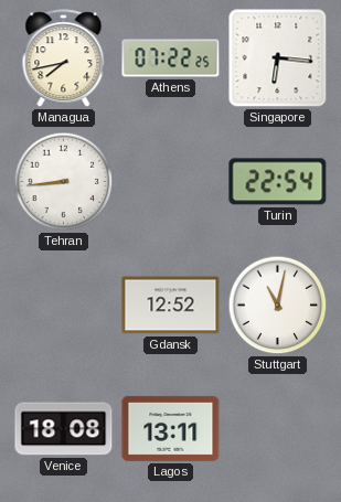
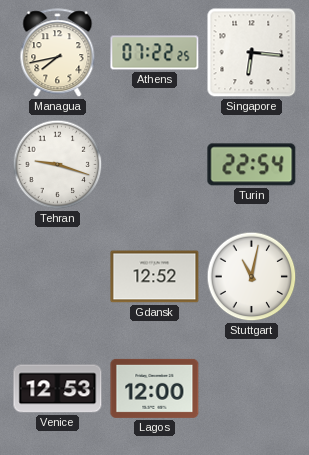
Tehran: 8:44 -> 9:18
Venice: 18:08 -> 12:53
Lagos: 13:11 -> 12:00
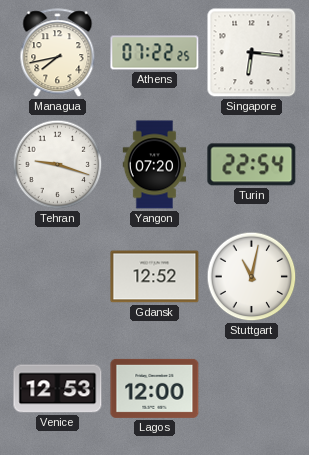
Yangon: none -> 07:20
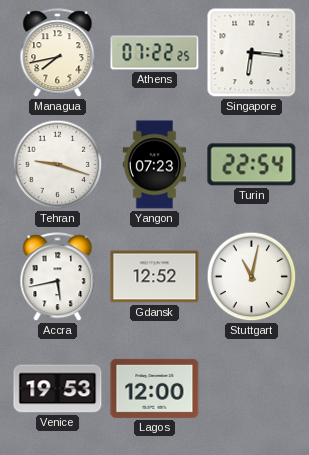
Yangon: 07:20 -> 07:23
Accra: none -> 5:43
Venice: 12:53 -> 19:53
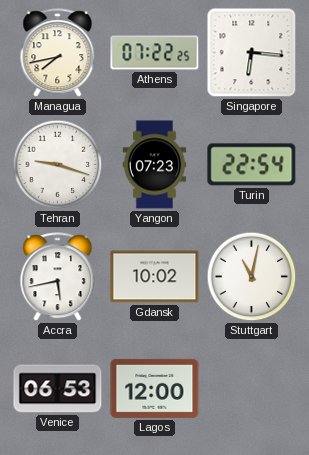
Gdansk: 12:52 -> 10:02
Venice: 19:53 -> 06:53
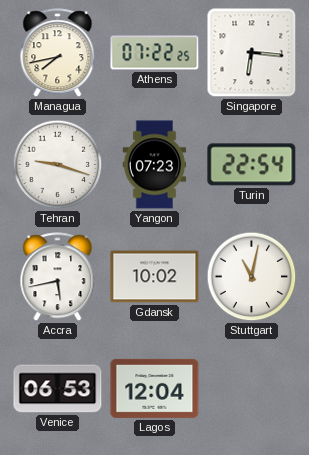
Lagos: 12:00 -> 12:04
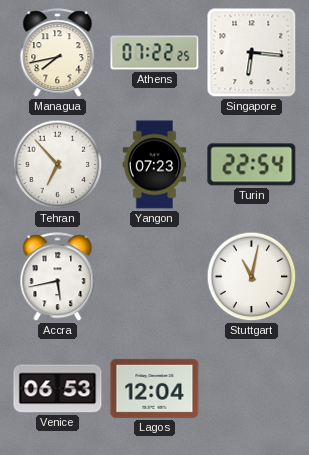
Tehran: 9:18 -> 6:53
Gdansk: 10:02 -> none
